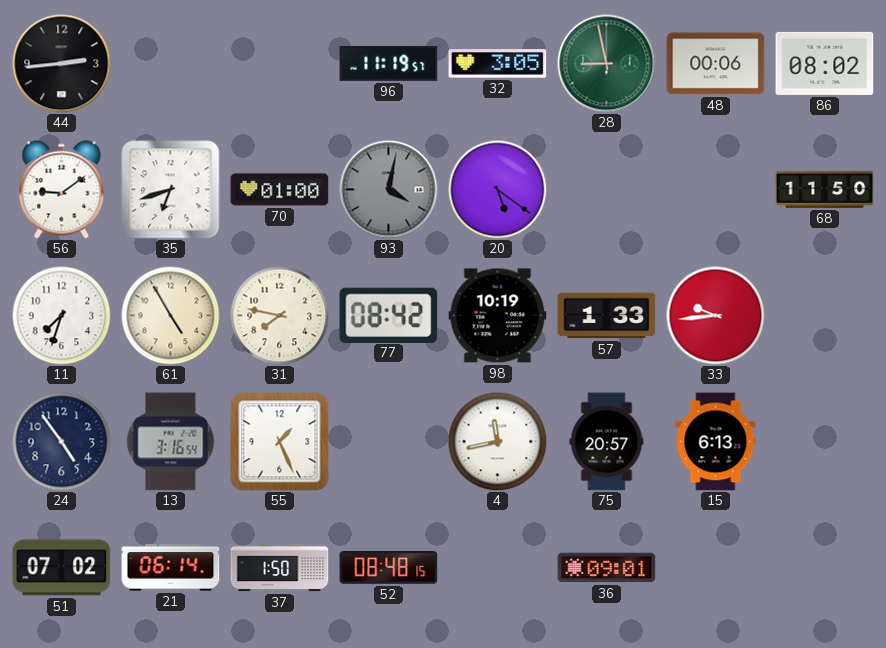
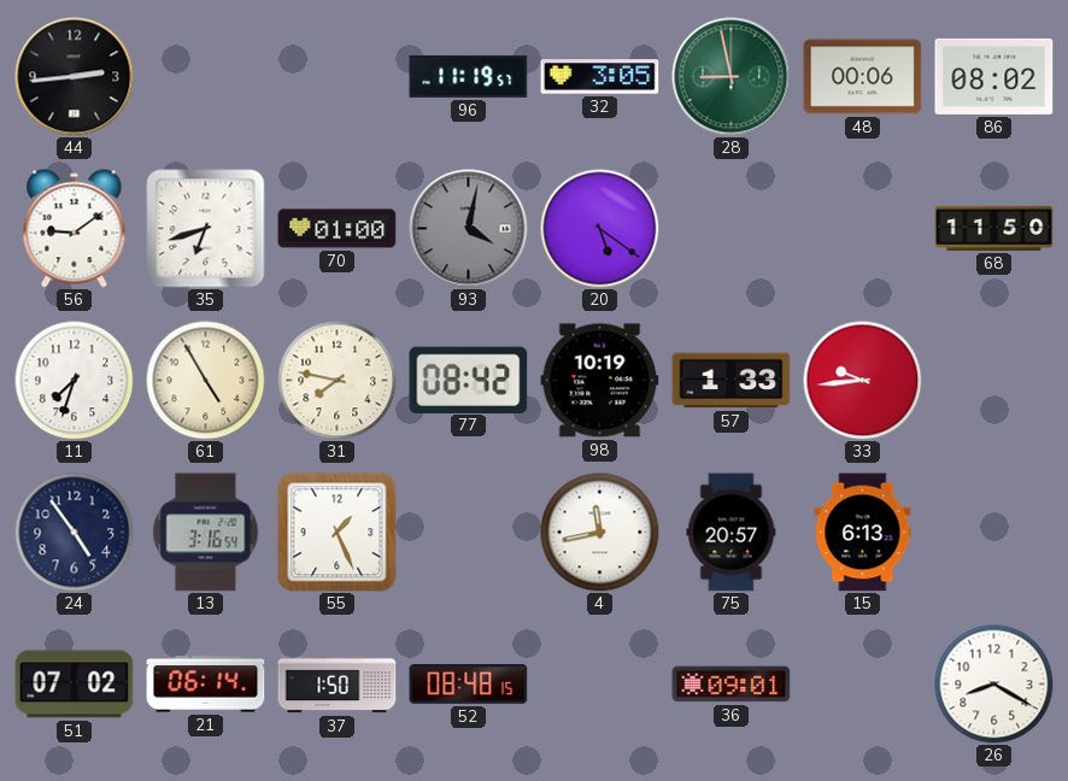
26: none -> 8:20
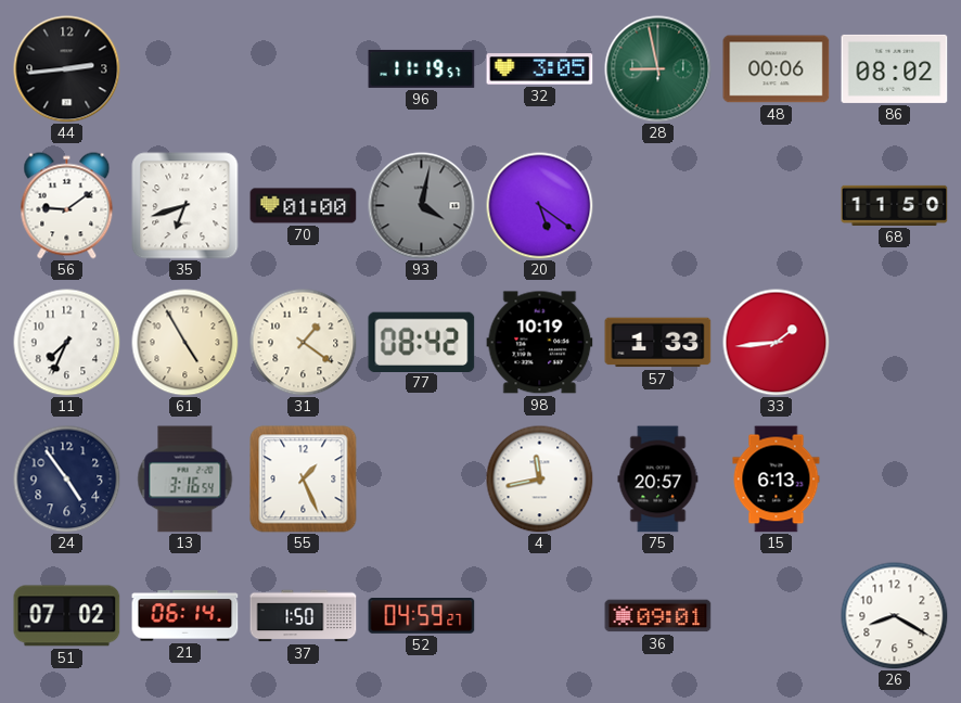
11: 7:33 -> 7:34
31: 7:47 -> 1:21
33: 9:44 -> 1:44
52: 08:48 -> 04:59
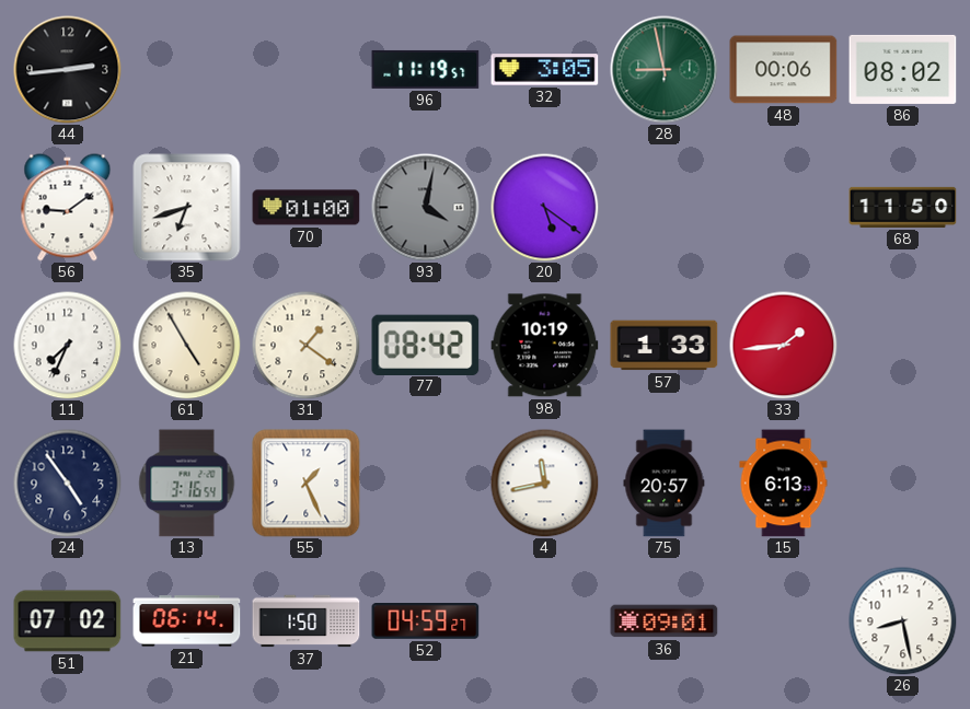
26: 8:20 -> 8:28
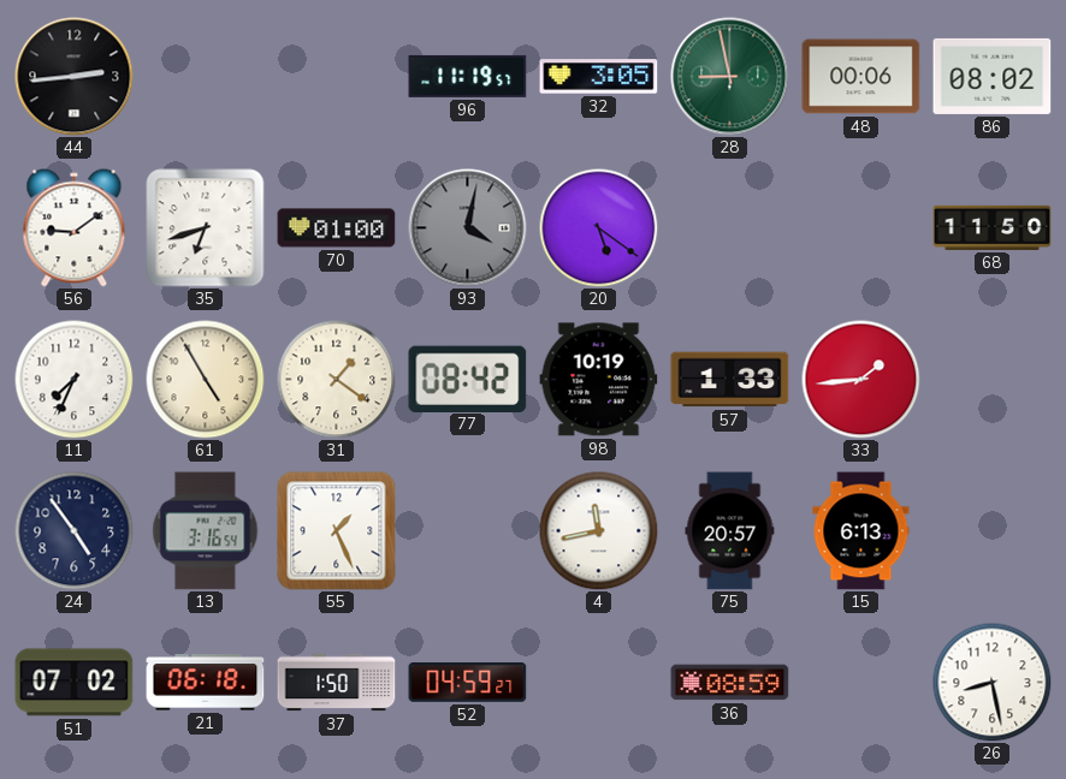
21: 06:14 -> 06:18
36: 09:01 -> 08:59
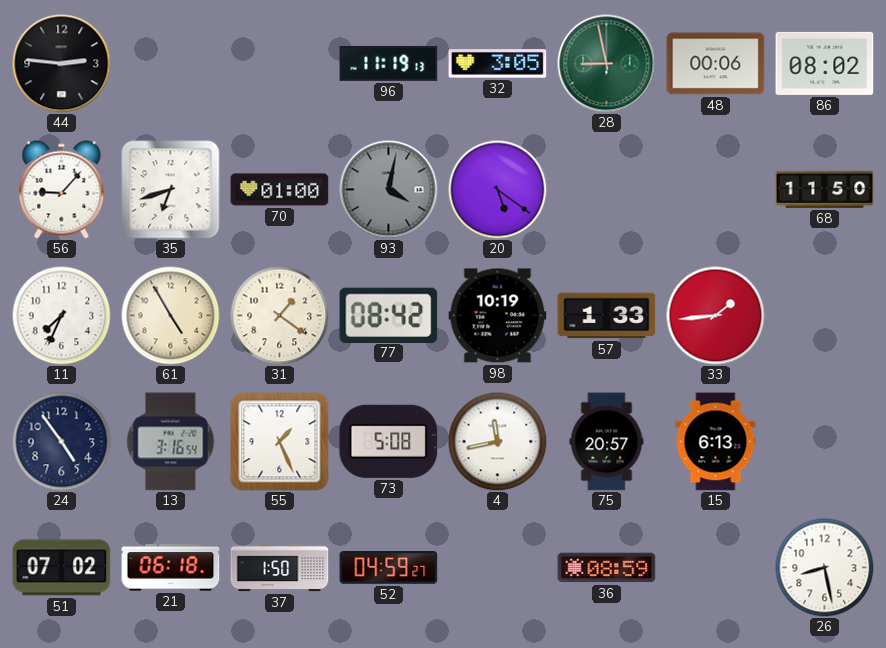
44: 2:44 -> 2:46
96: 11:19:57 -> 11:19:13
56: 9:09 -> 9:07
73: none -> 5:08
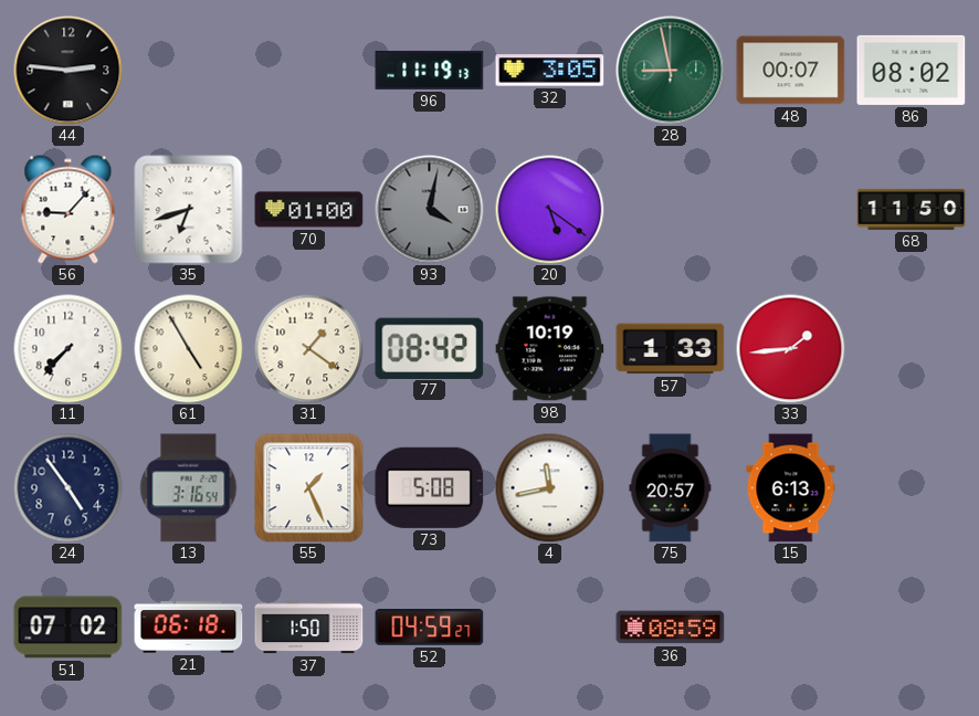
48: 00:06 -> 00:07
11: 7:34 -> 7:37
26: 8:28 -> none
